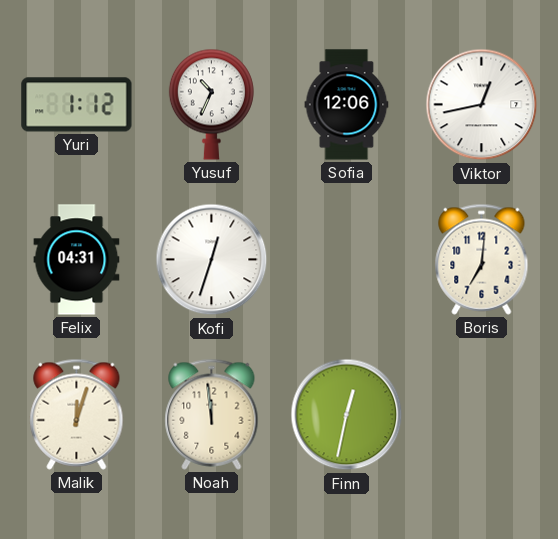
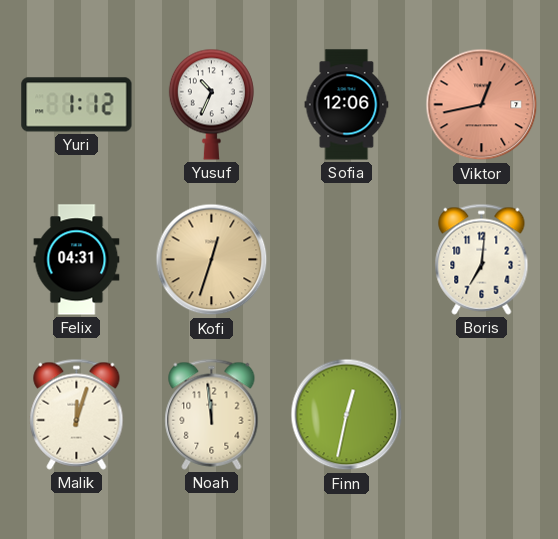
Viktor dial: white -> salmon
Kofi dial: white -> champagne
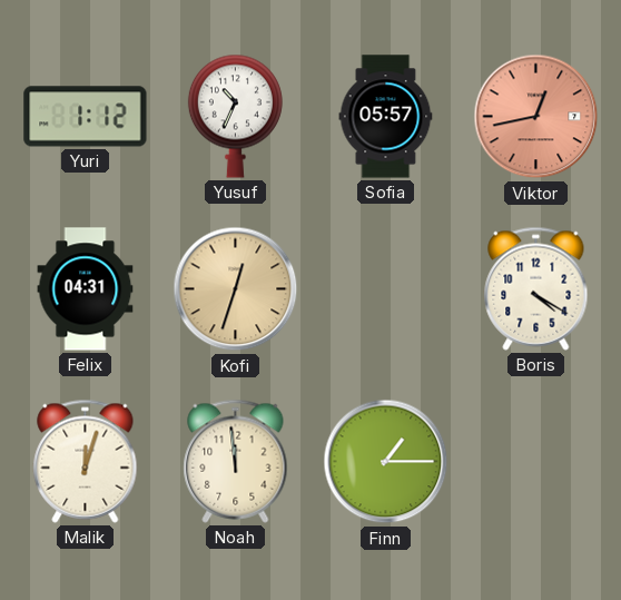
Sofia: 12:06 -> 05:57
Boris: 7:01 -> 4:20
Finn: 12:32 -> 1:15
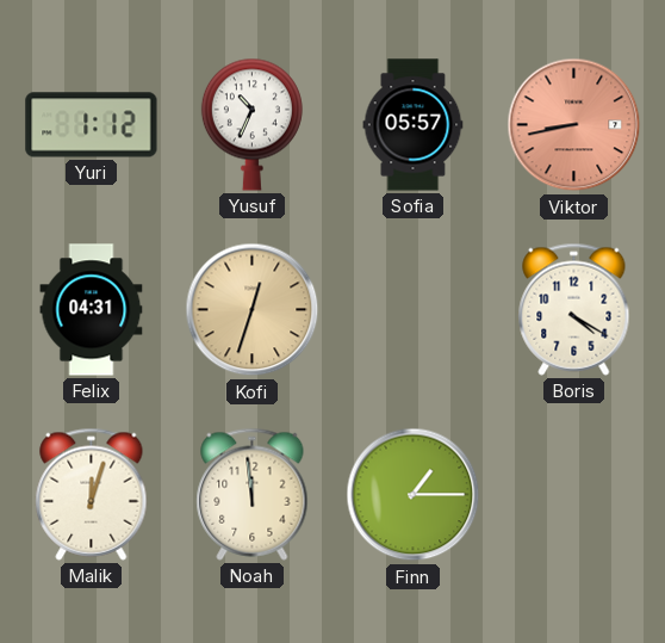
Viktor: 12:43 -> 8:43
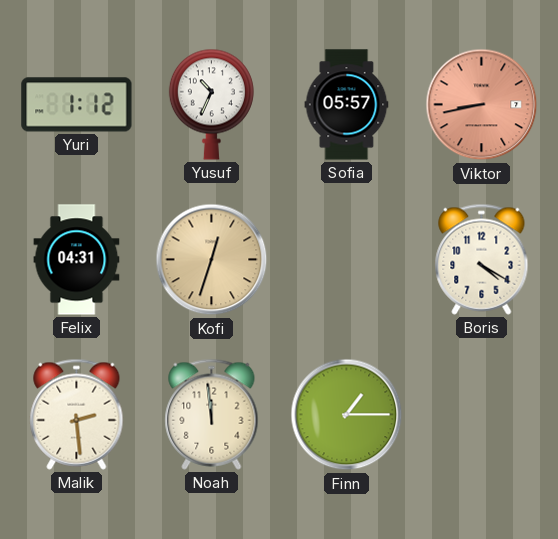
Malik: 12:03 -> 2:29
